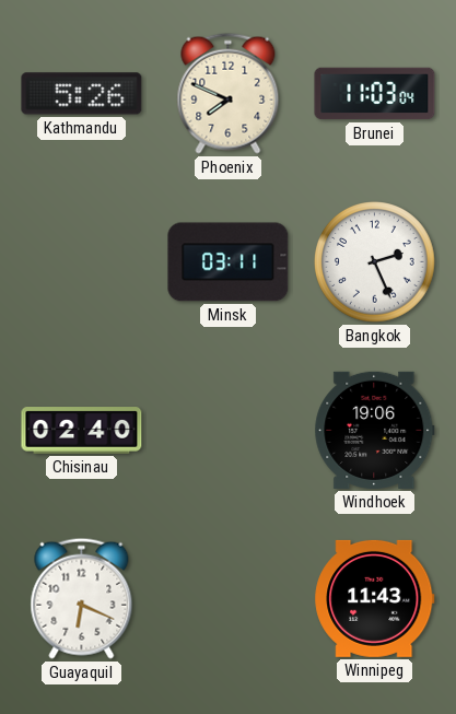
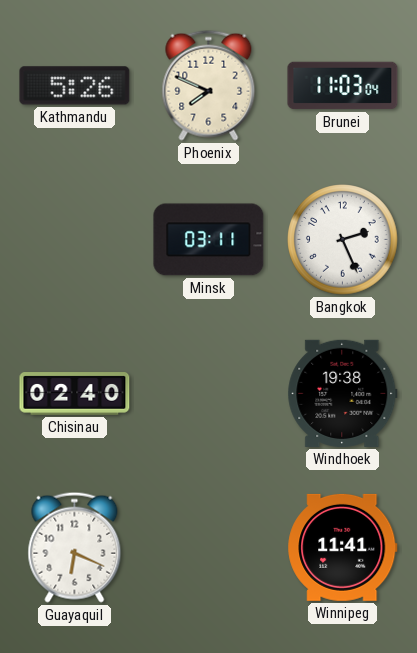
Windhoek: 19:06 -> 19:38
Winnipeg: 11:43 -> 11:41
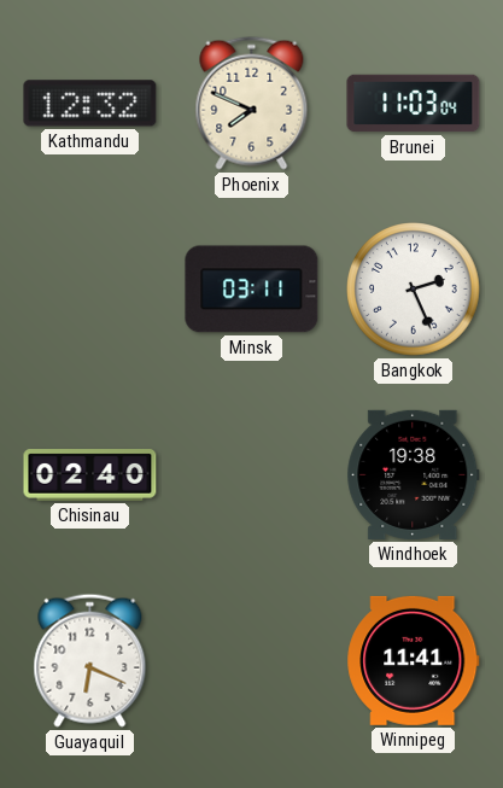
Kathmandu: 5:26 -> 12:32
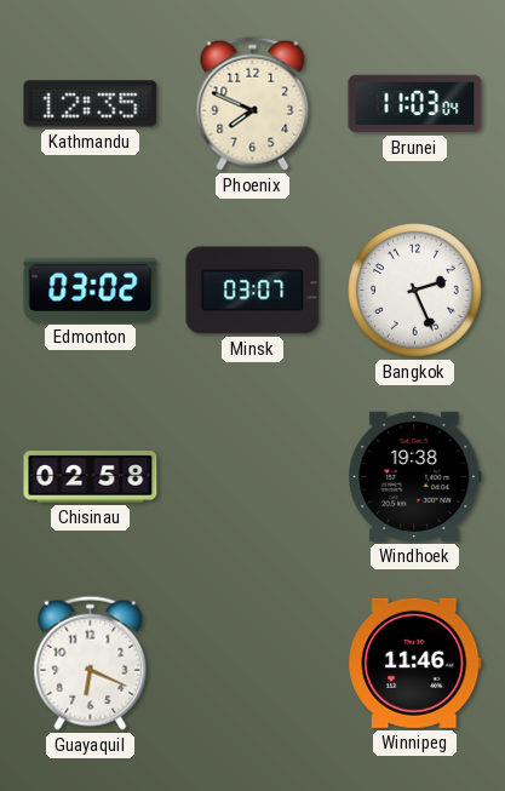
Kathmandu: 12:32 -> 12:35
Edmonton: none -> 03:02
Minsk: 03:11 -> 03:07
Chisinau: 02:40 -> 02:58
Winnipeg: 11:41 -> 11:46
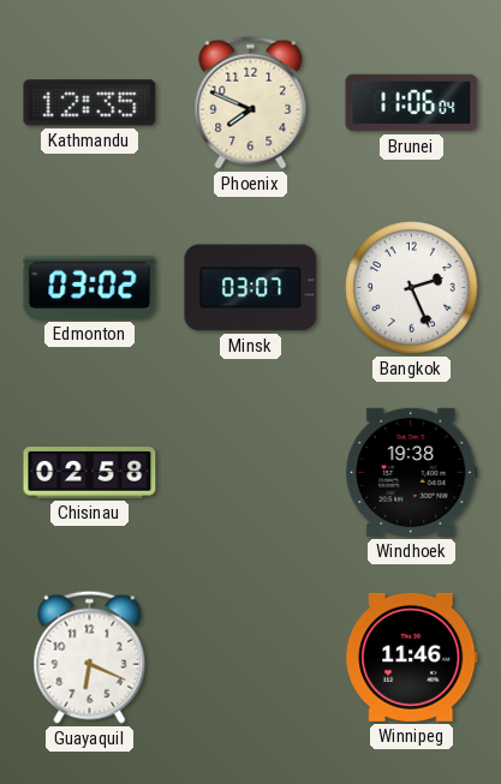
Brunei: 11:03 -> 11:06
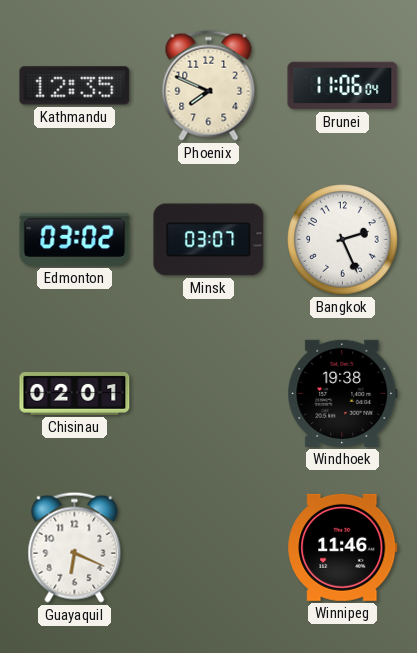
Chisinau: 02:58 -> 02:01
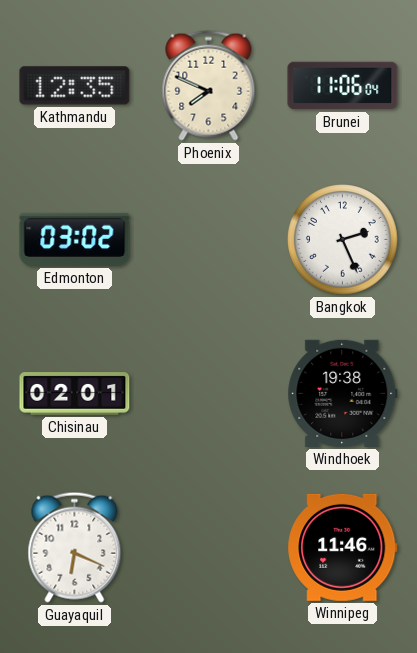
Minsk: 03:07 -> none
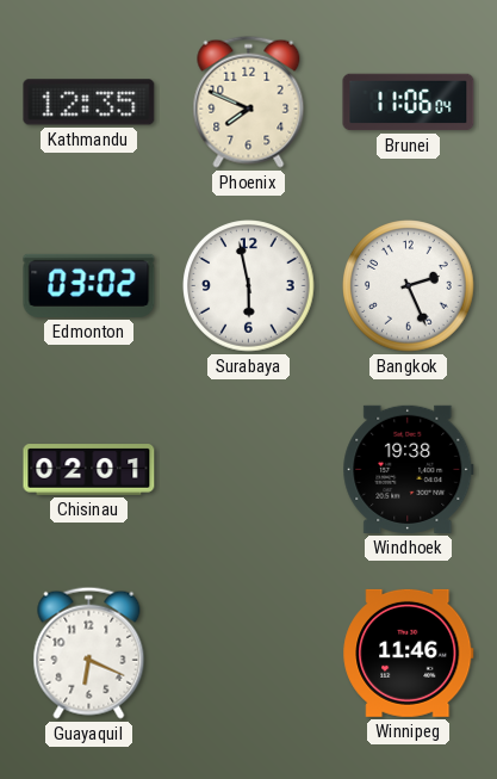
Surabaya: none -> 5:58
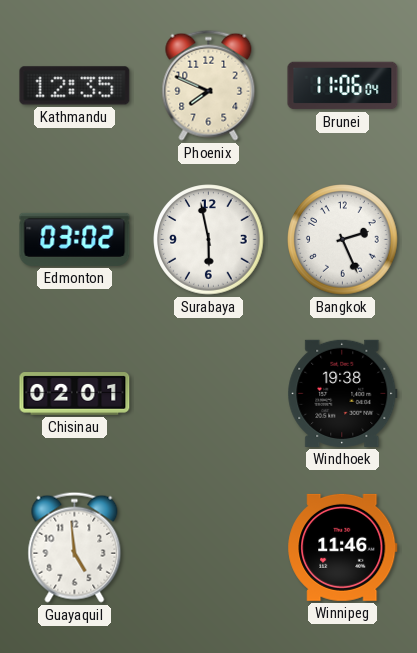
Guayaquil: 6:19 -> 4:59
